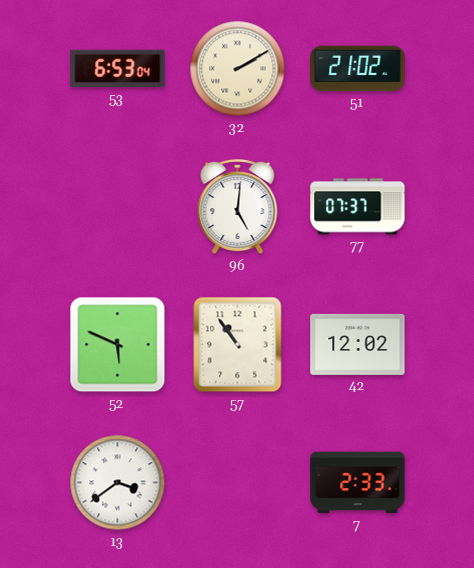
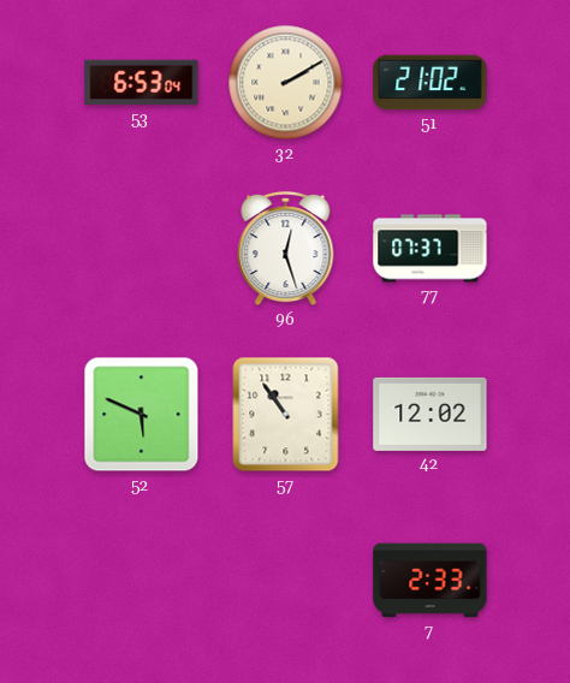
96: 5:01 -> 12:27
13: 3:39 -> none
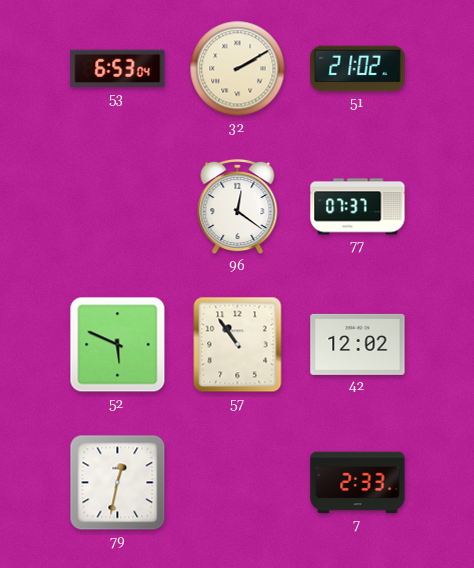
96: 12:27 -> 12:21
79: none -> 12:32
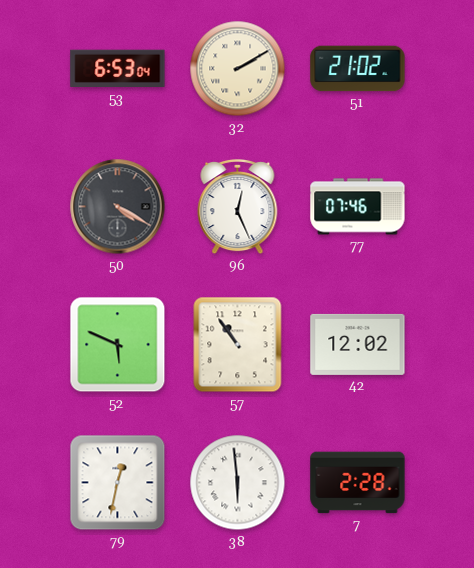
50: none -> 4:20
96: 12:21 -> 12:26
77: 07:37 -> 07:46
38: none -> 5:59
7: 2:33 -> 2:28
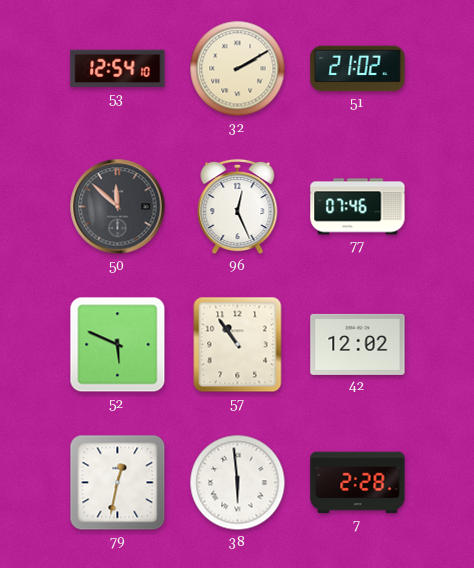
53: 6:53 -> 12:54
50: 4:20 -> 11:52
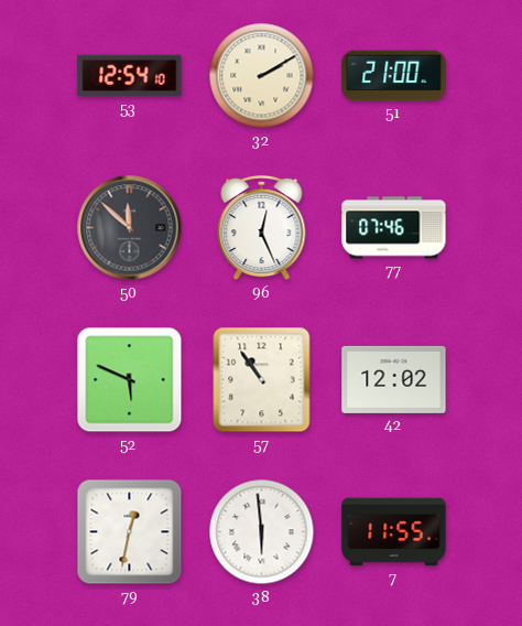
51: 21:02 -> 21:00
7: 2:28 -> 11:55
